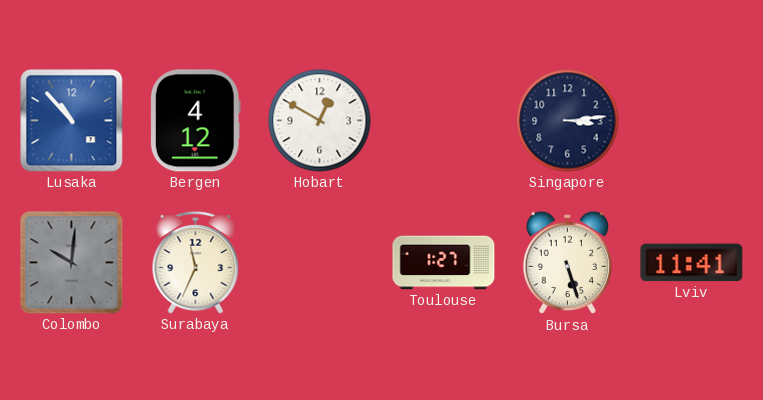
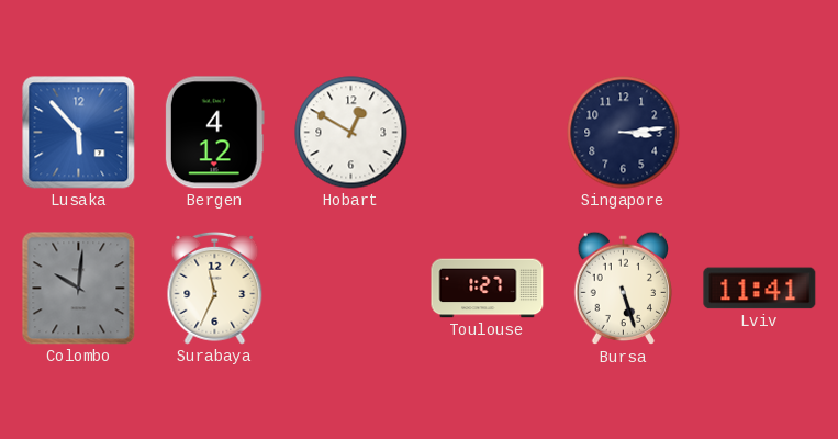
Lusaka: 10:53 -> 5:53
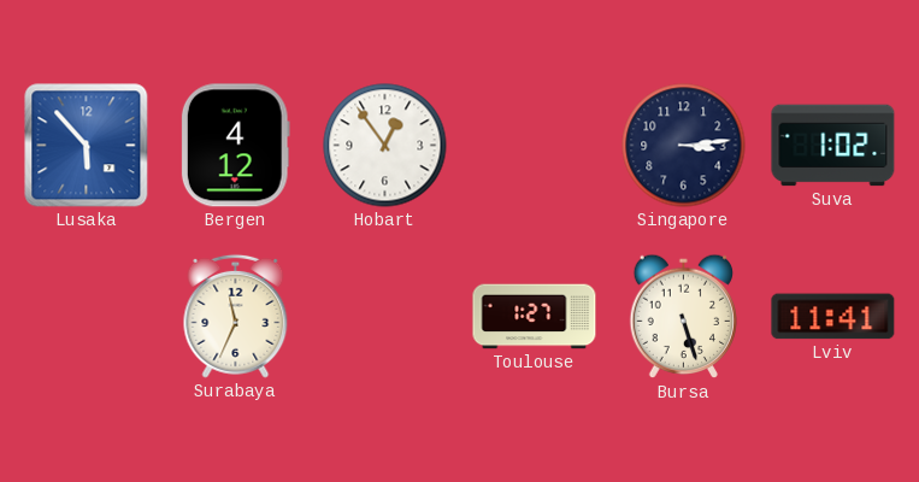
Hobart: 12:50 -> 12:54
Suva: none -> 1:02
Colombo: 10:01 -> none
